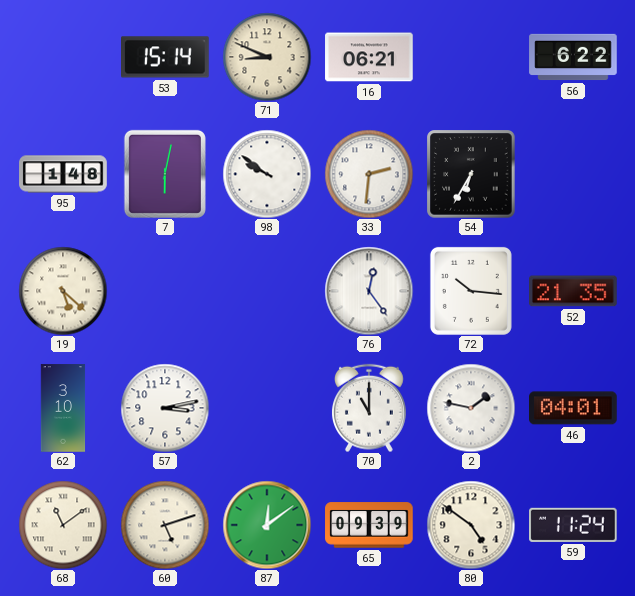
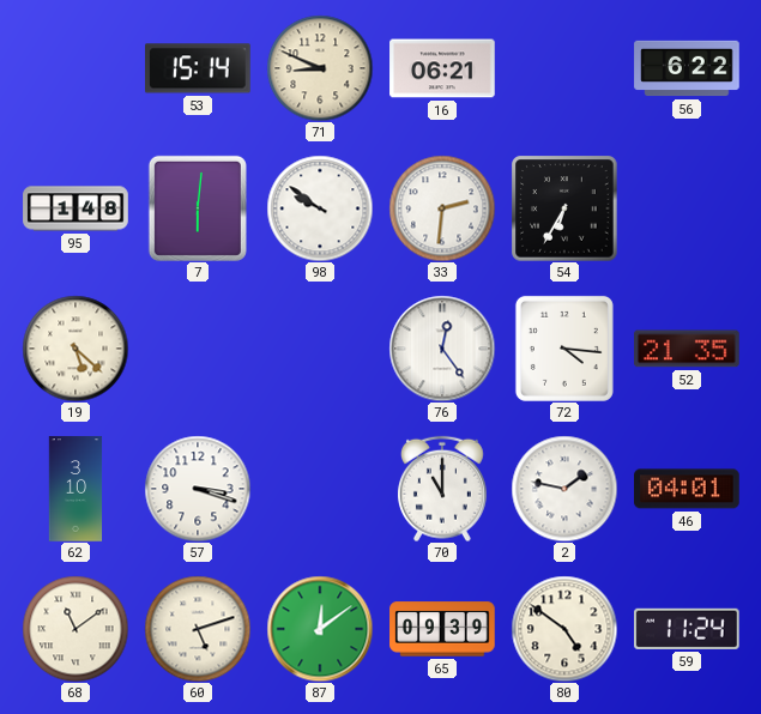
7: 6:02 -> 6:01
72: 10:16 -> 4:16
57: 3:13 -> 3:18
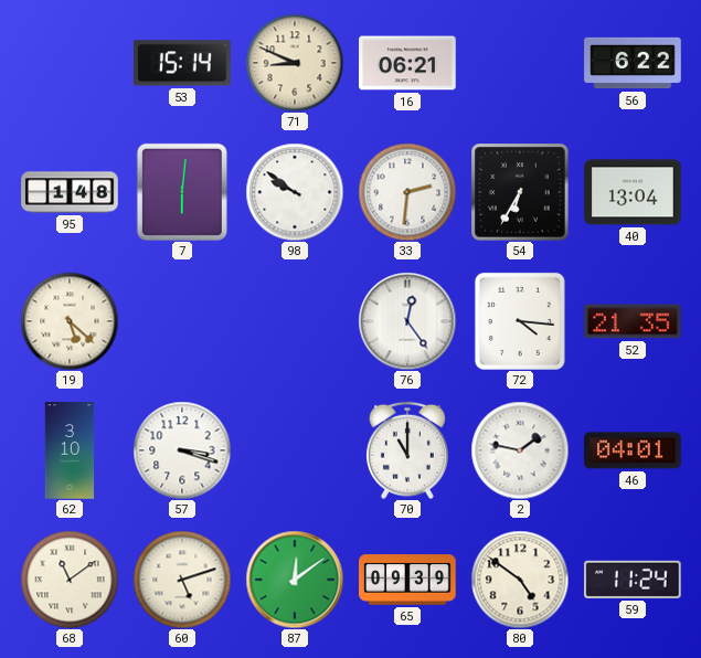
40: none -> 13:04
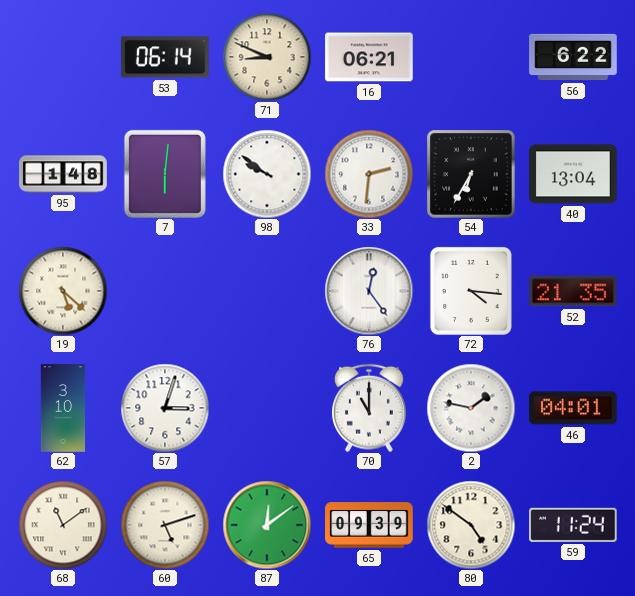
53: 15:14 -> 06:14
57: 3:18 -> 3:03
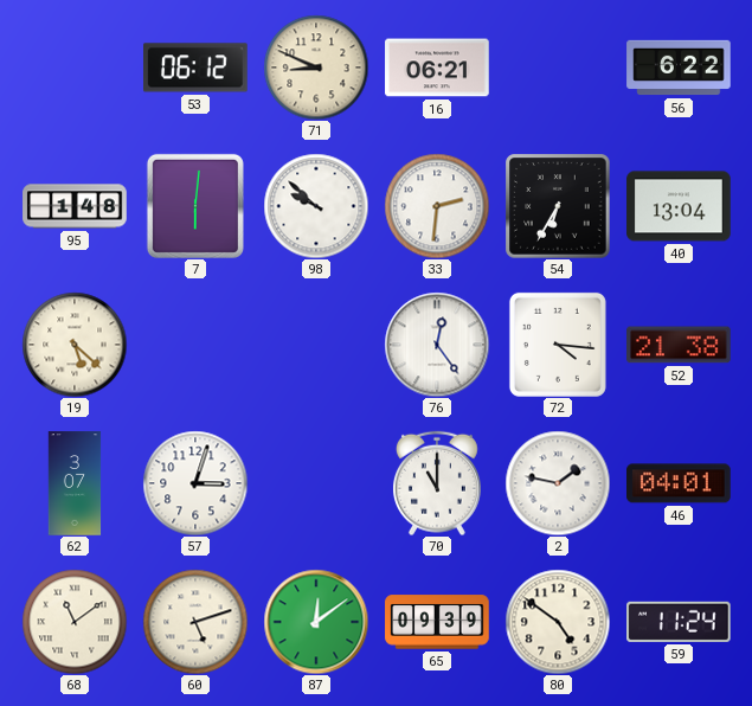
53: 06:14 -> 06:12
98: 9:51 -> 9:52
52: 21:35 -> 21:38
62: 3:10 -> 3:07
